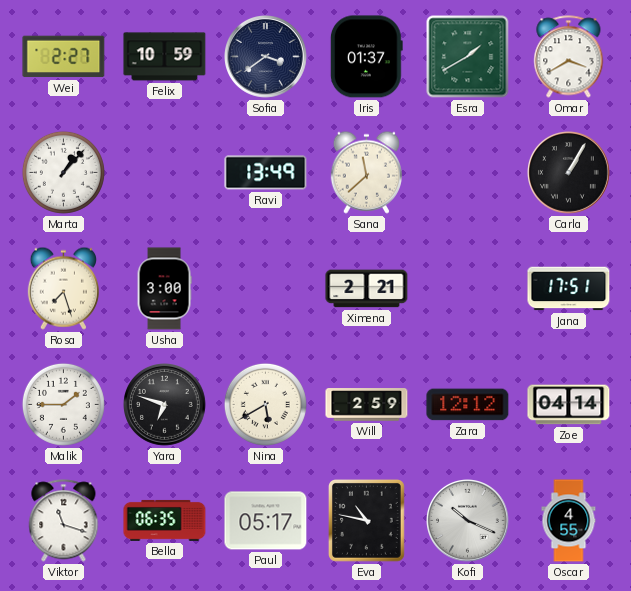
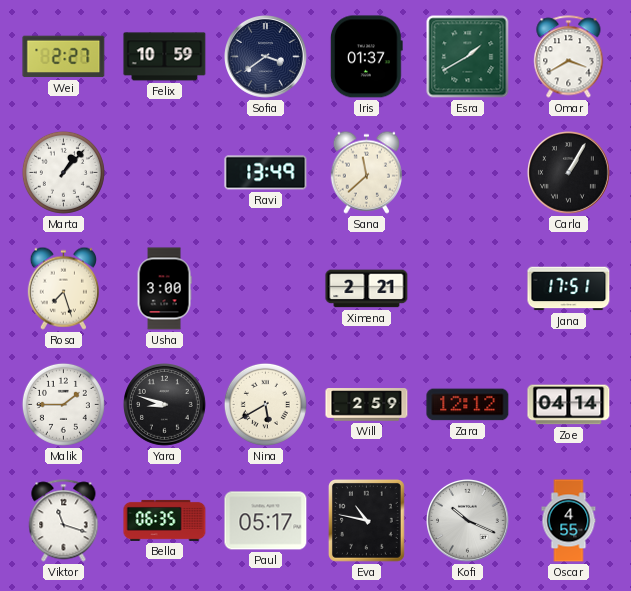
Yara: 6:48 -> 8:48
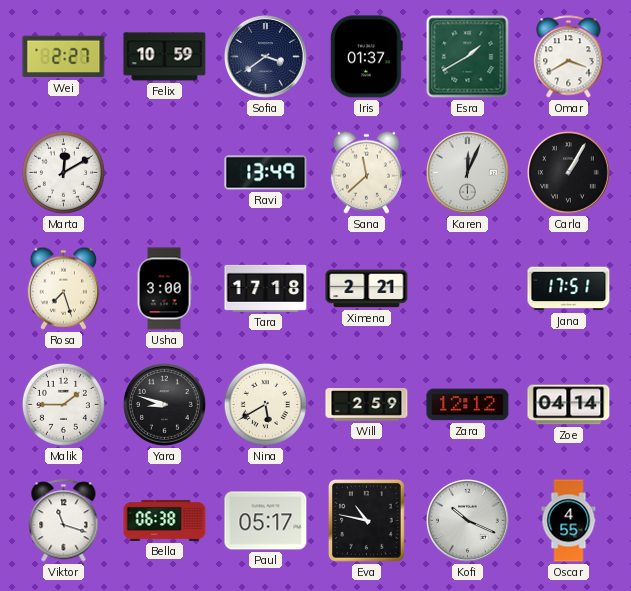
Marta: 1:07 -> 12:10
Karen: none -> 12:04
Tara: none -> 17:18
Bella: 06:35 -> 06:38
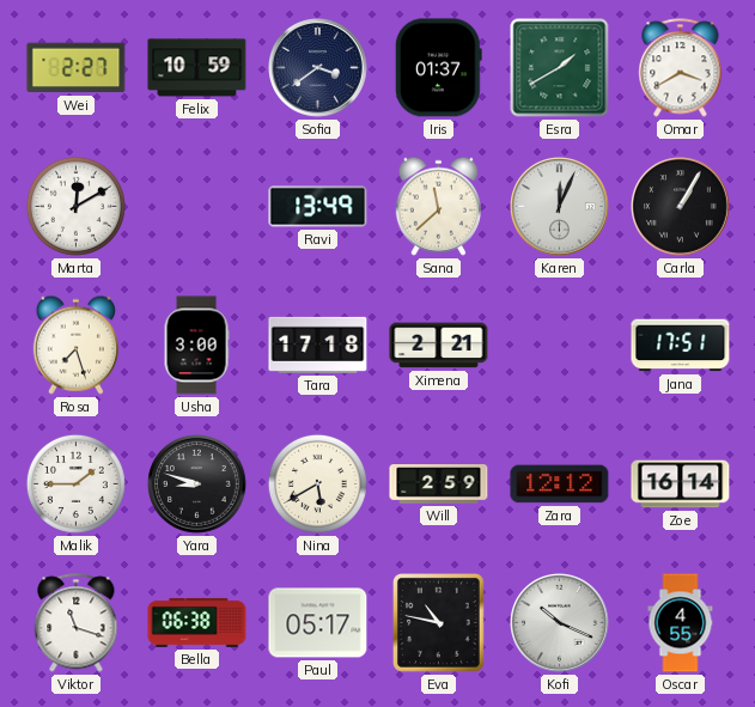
Zoe: 04:14 -> 16:14
